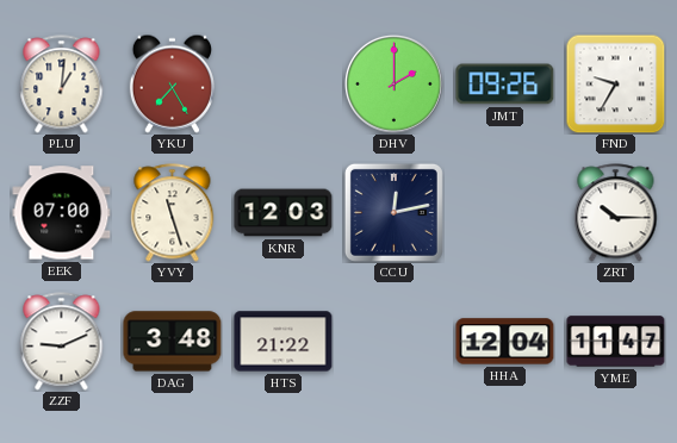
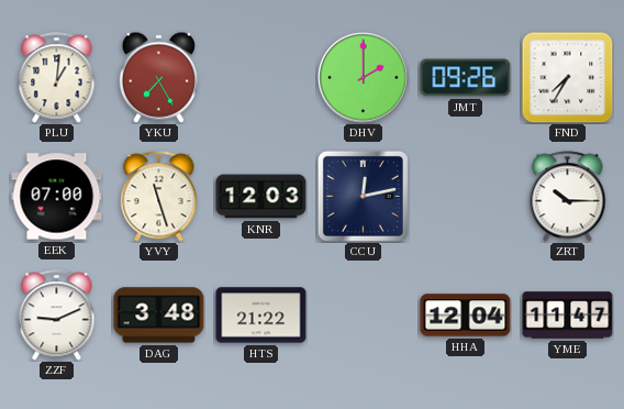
FND: 9:35 -> 7:35
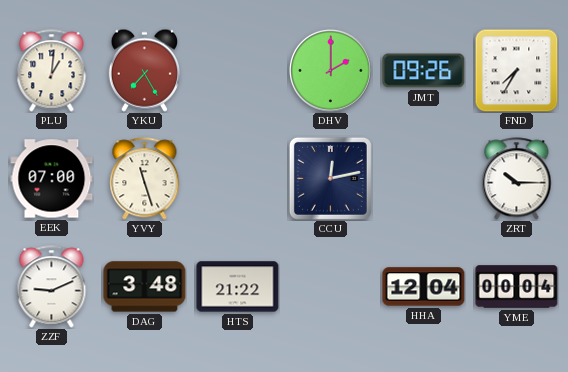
KNR: 12:03 -> none
YME: 11:47 -> 00:04
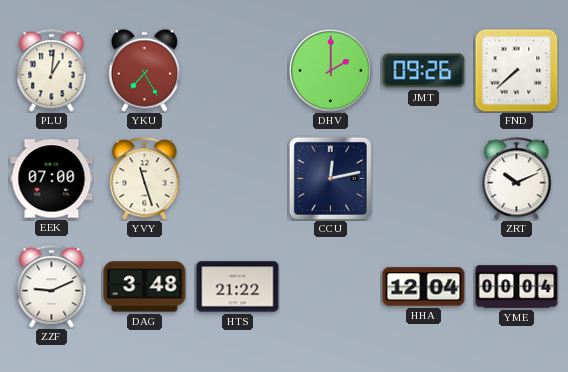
FND: 7:35 -> 7:38
ZRT: 10:15 -> 10:11
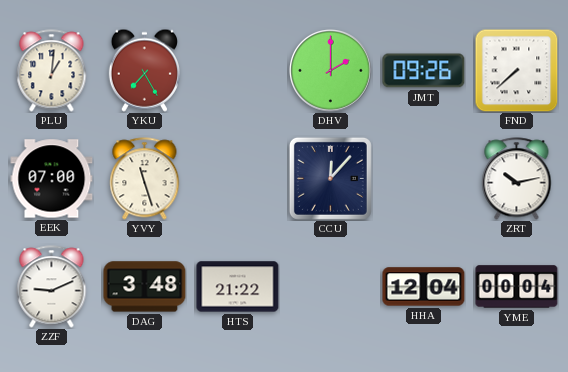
CCU: 12:13 -> 12:07
ZRT: 10:11 -> 10:13
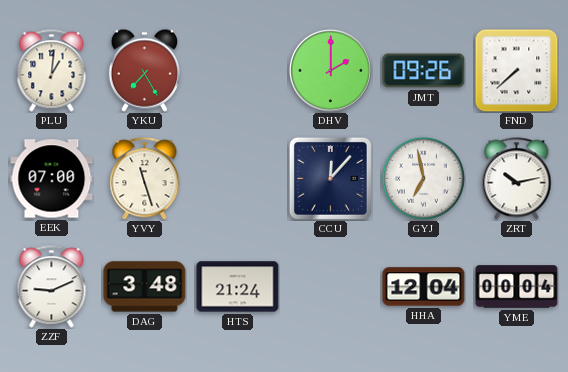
GYJ: none -> 6:58
HTS: 21:22 -> 21:24
